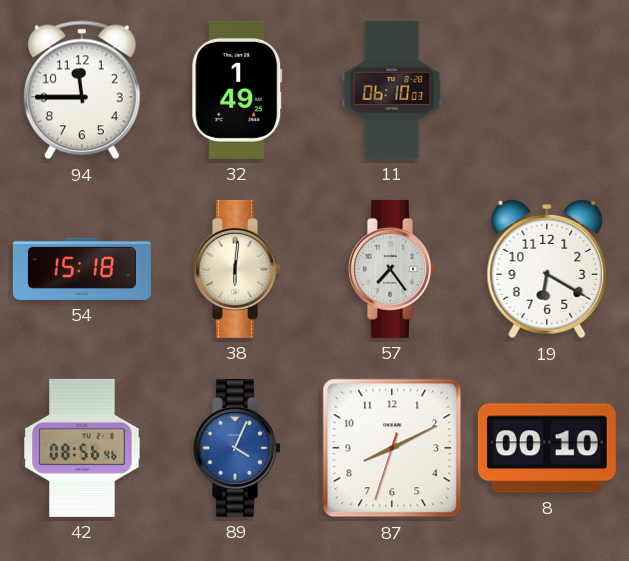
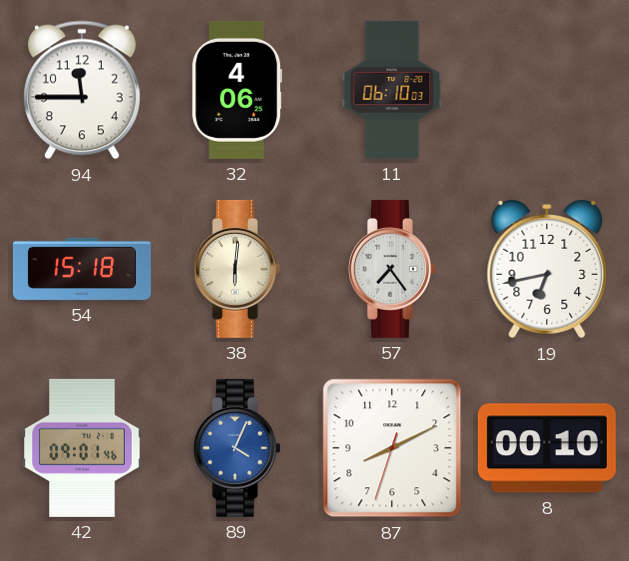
32: 1:49 -> 4:06
19: 6:20 -> 6:43
42: 08:56 -> 09:01
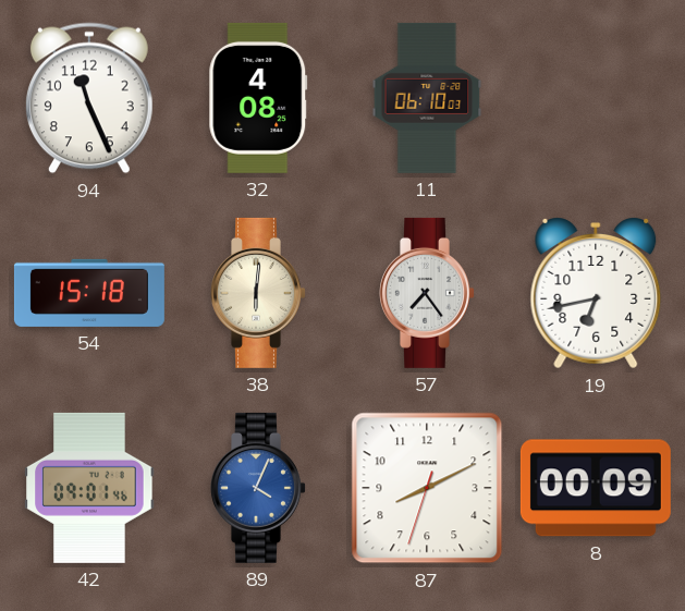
94: 11:45 -> 11:26
32: 4:06 -> 4:08
8: 00:10 -> 00:09
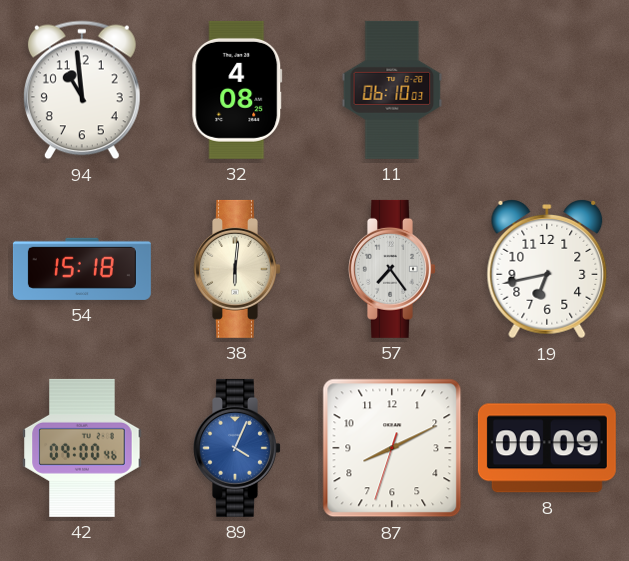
94: 11:26 -> 10:59
42: 09:01 -> 09:00
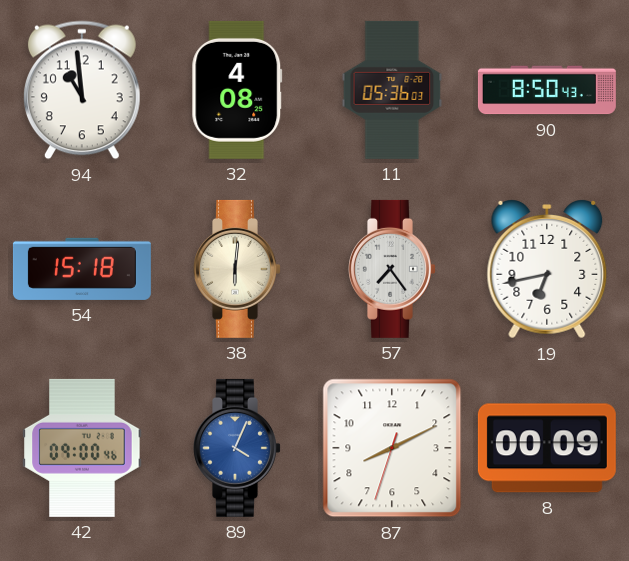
11: 06:10 -> 05:36
90: none -> 8:50
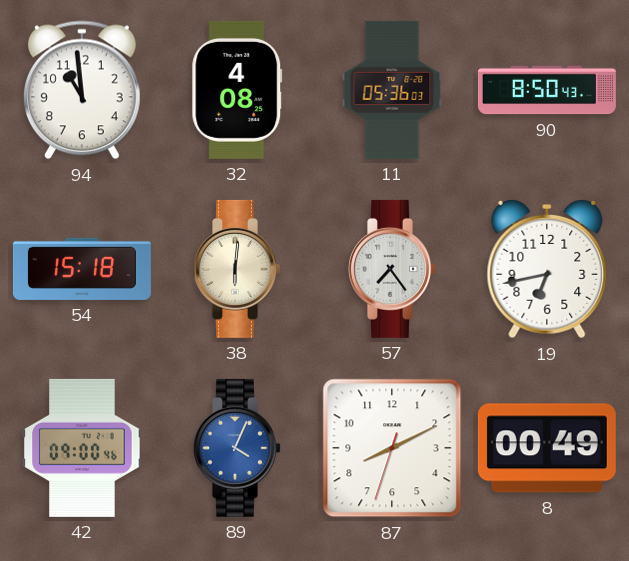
8: 00:09 -> 00:49
